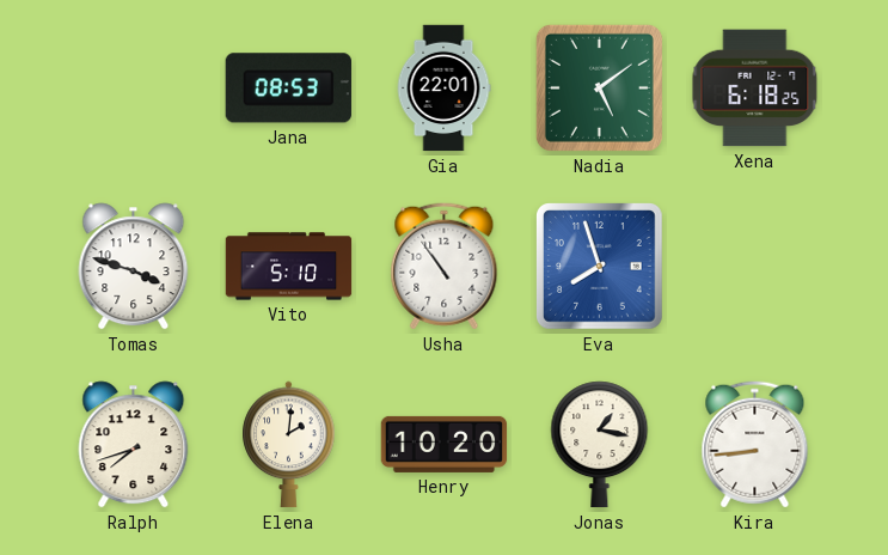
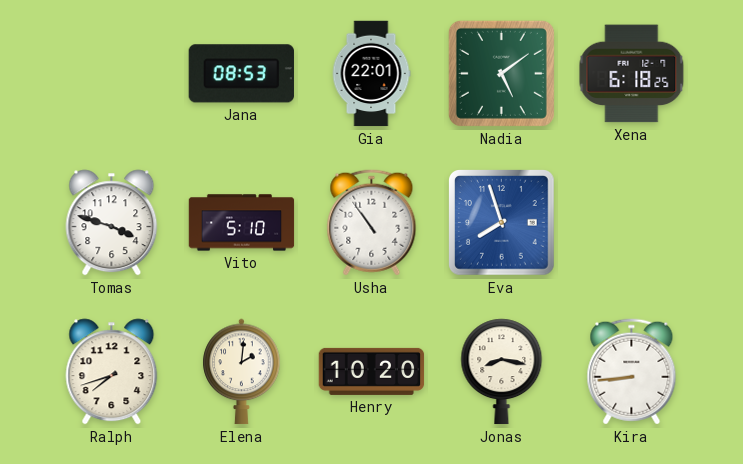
Jonas: 1:17 -> 8:17
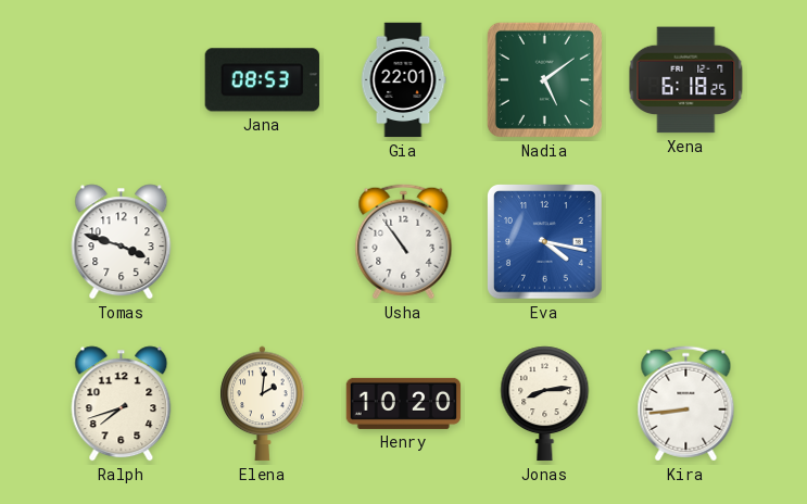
Vito: 5:10 -> none
Eva: 7:57 -> 4:17
Jonas: 8:17 -> 8:14
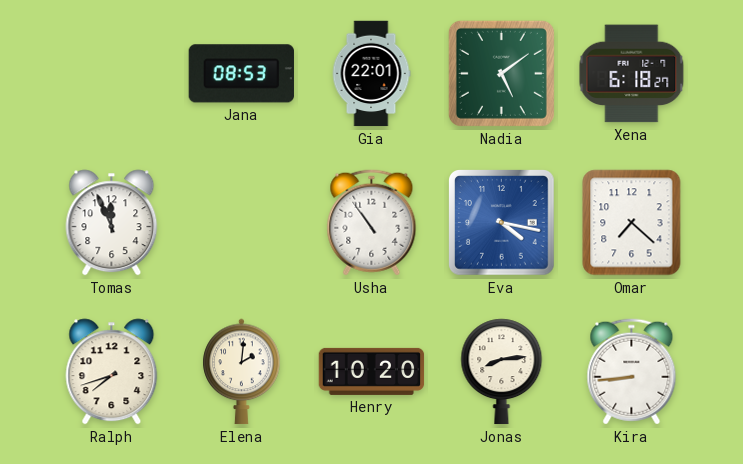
Xena: 6:18:25 -> 6:18:27
Tomas: 3:48 -> 11:56
Omar: none -> 7:22
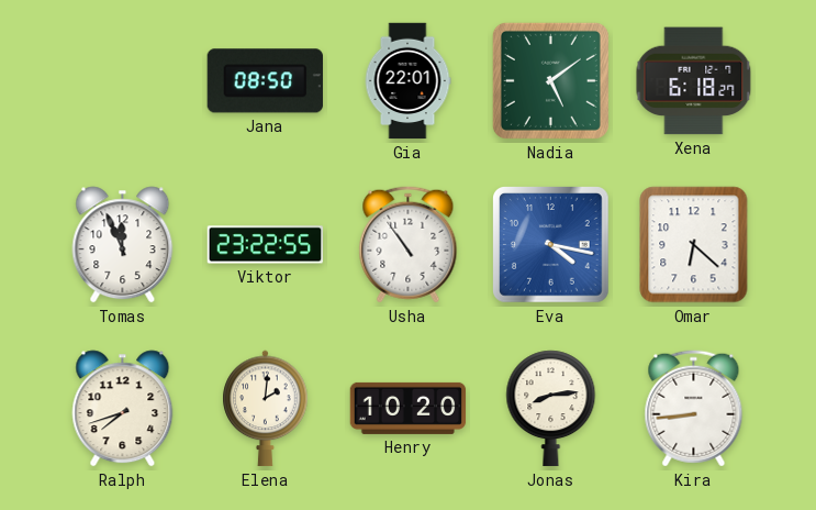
Jana: 08:53 -> 08:50
Viktor: none -> 23:22
Omar: 7:22 -> 6:22
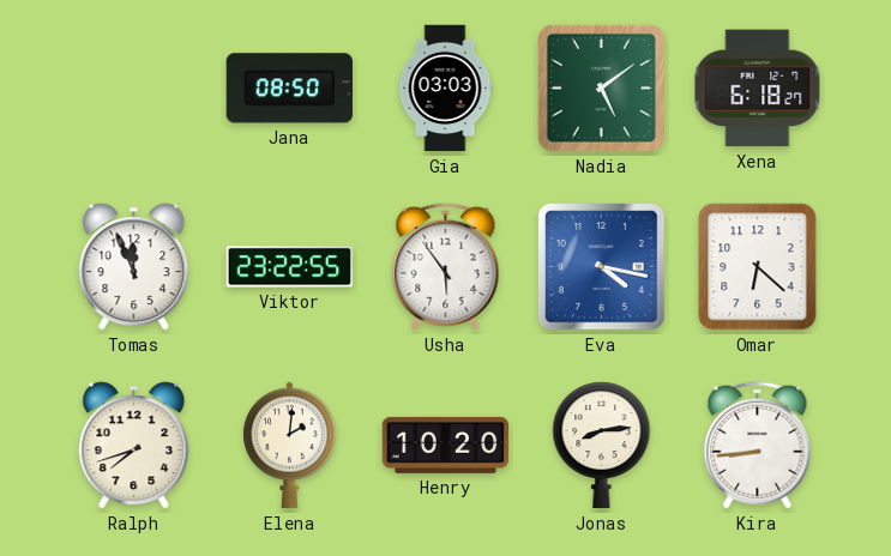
Gia: 22:01 -> 03:03
Usha: 10:54 -> 5:54
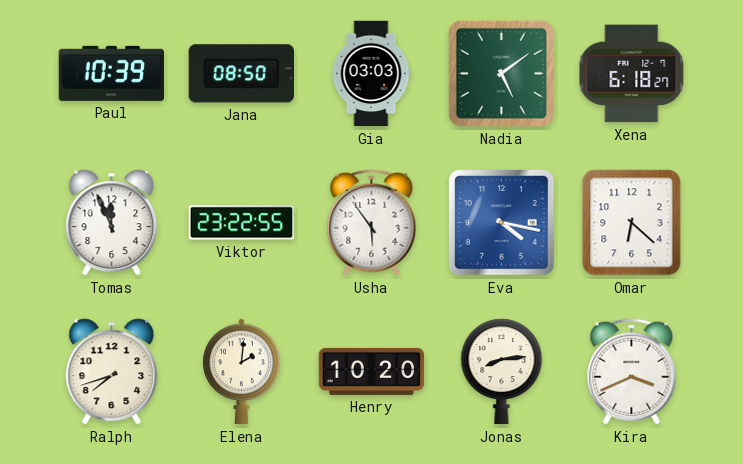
Paul: none -> 10:39
Kira: 8:44 -> 3:41
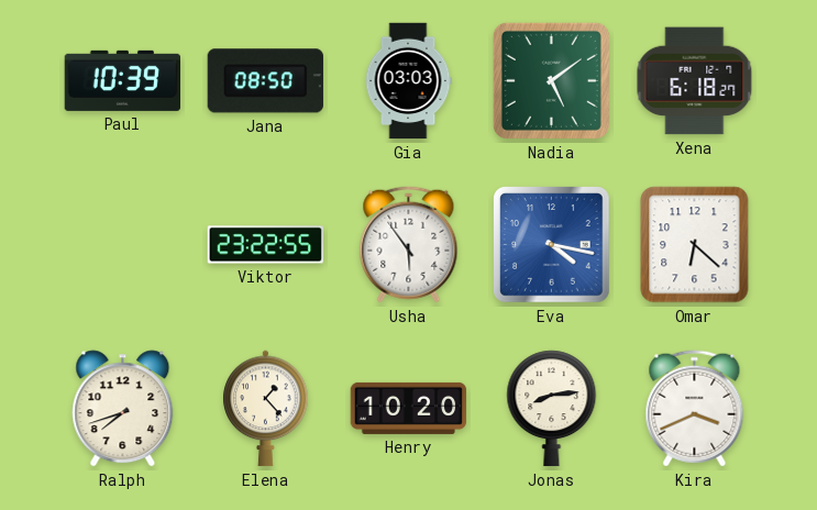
Tomas: 11:56 -> none
Elena: 2:01 -> 1:23
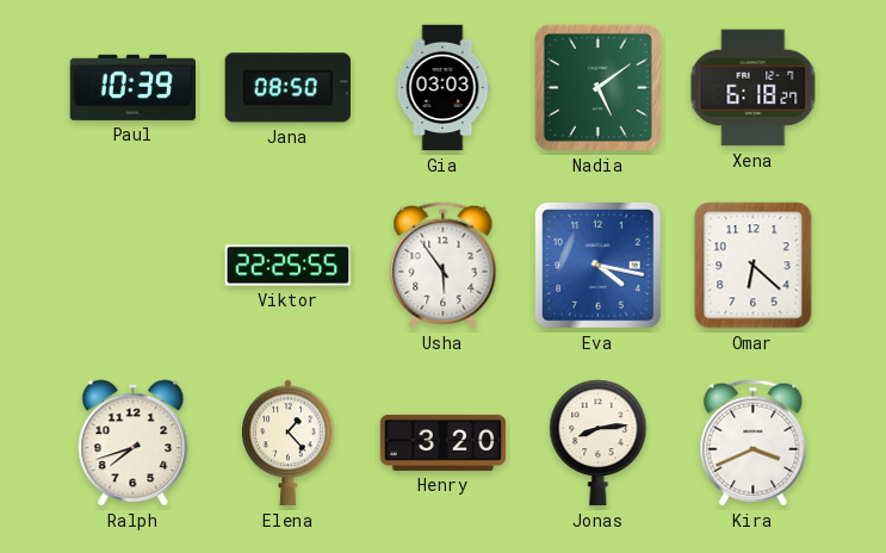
Viktor: 23:22 -> 22:25
Henry: 10:20 -> 3:20
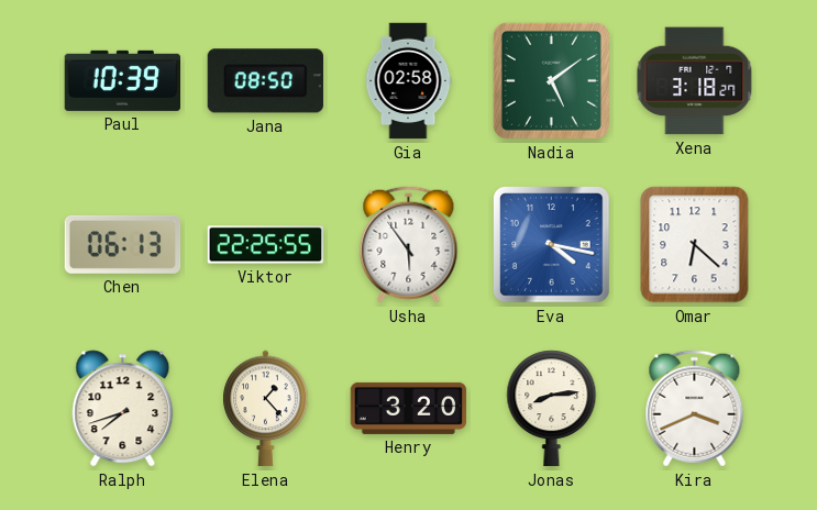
Gia: 03:03 -> 02:58
Xena: 6:18 -> 3:18
Chen: none -> 06:13
